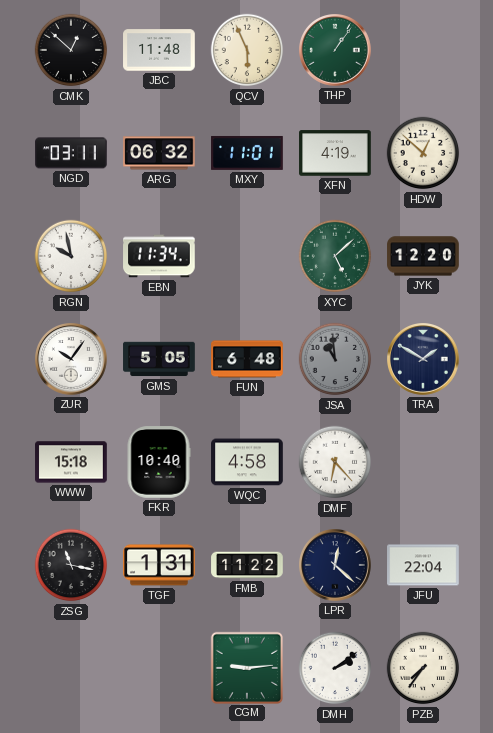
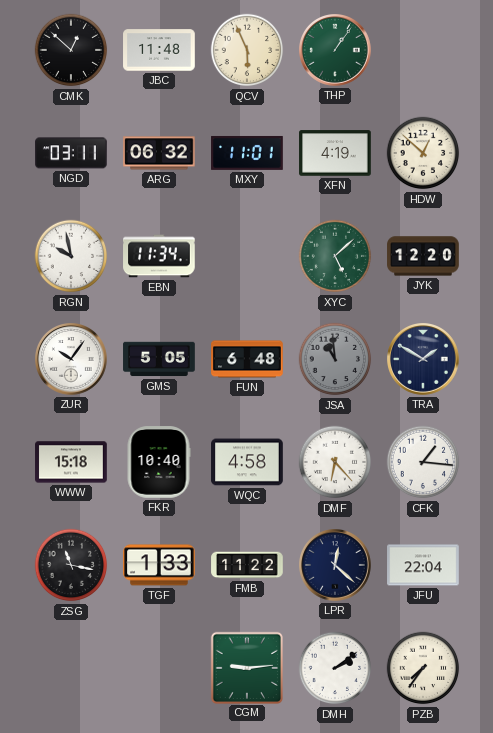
CFK: none -> 1:16
TGF: 1:31 -> 1:33
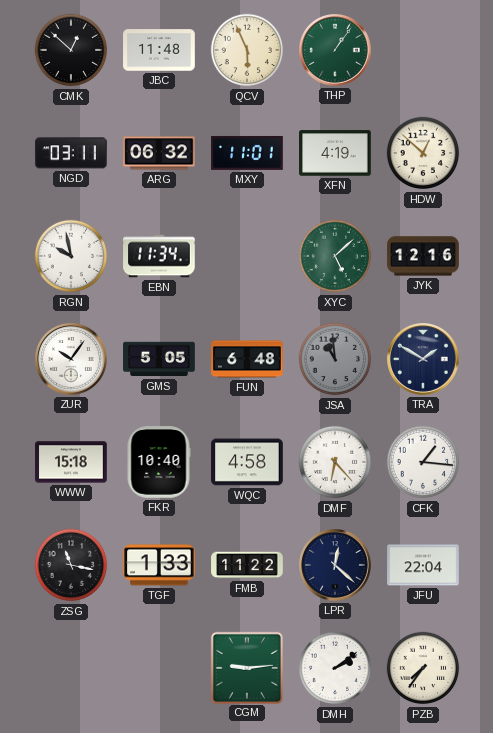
JYK: 12:20 -> 12:16
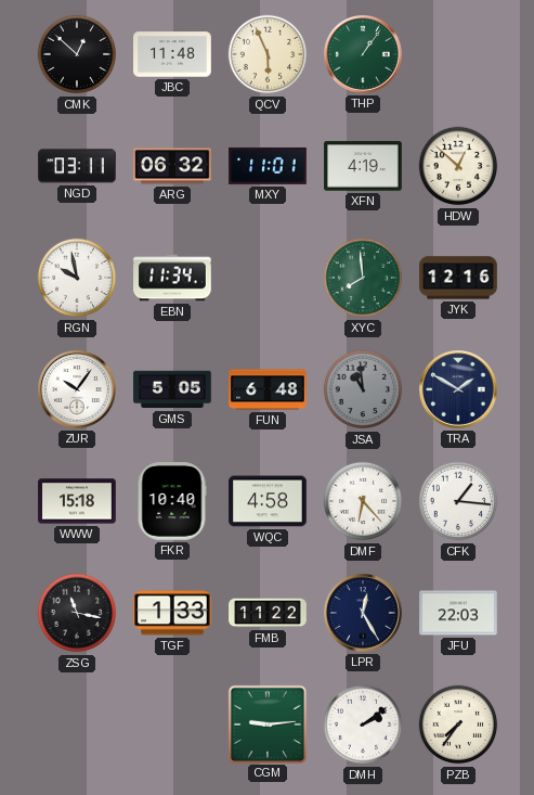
XYC: 5:08 -> 7:59
LPR: 12:22 -> 12:25
JFU: 22:04 -> 22:03
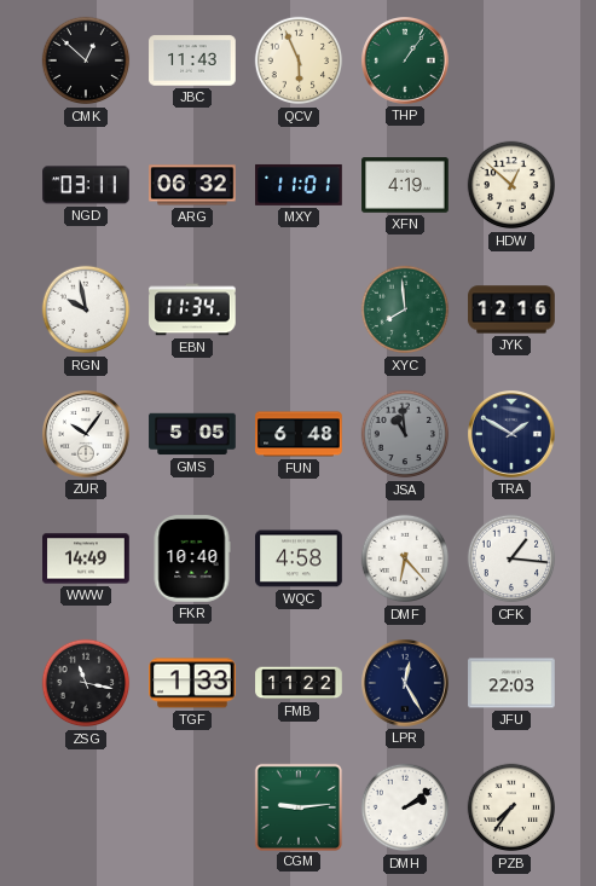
JBC: 11:48 -> 11:43
WWW: 15:18 -> 14:49
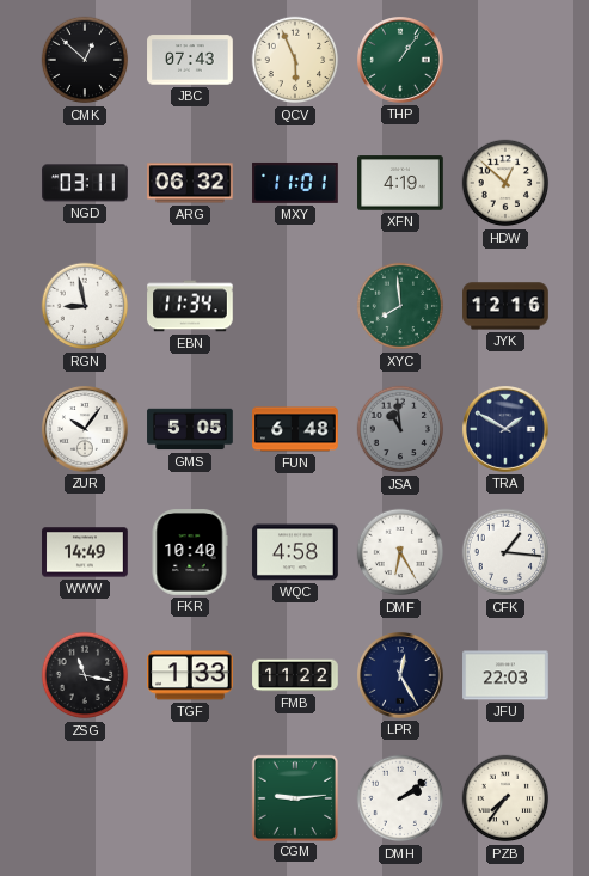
JBC: 11:43 -> 07:43
RGN: 9:58 -> 8:58
DMF: 6:23 -> 6:25
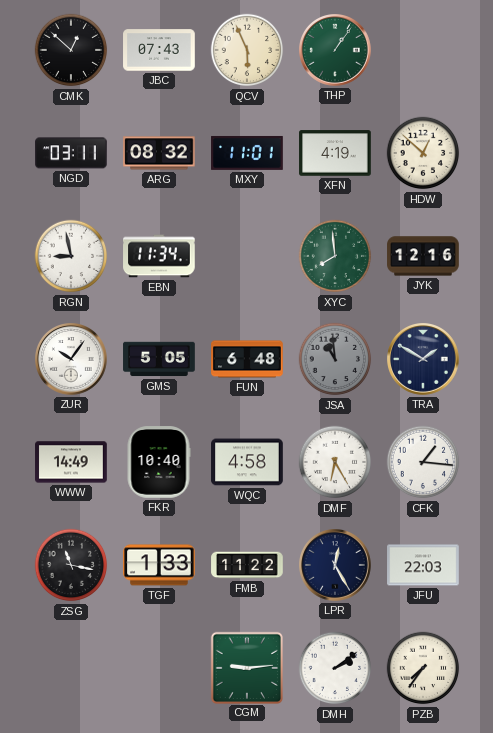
ARG: 06:32 -> 08:32
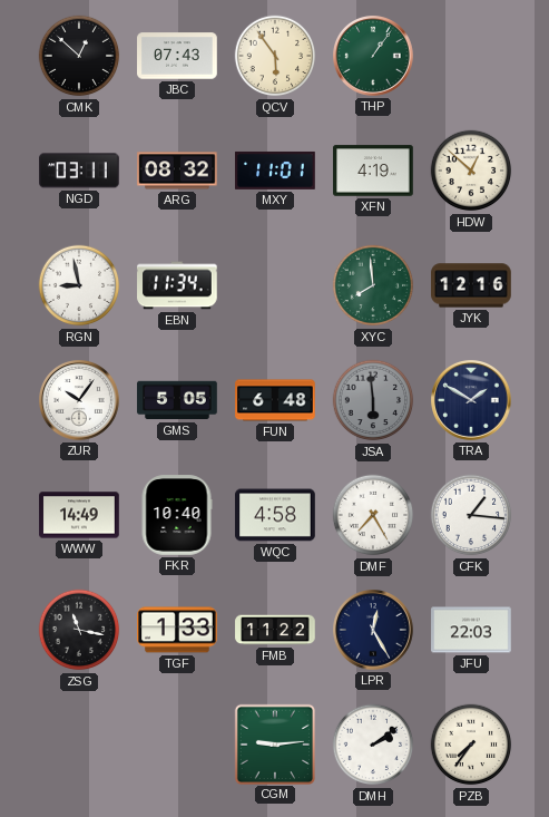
QCV: 5:56 -> 5:54
JSA: 10:59 -> 5:59
DMF: 6:25 -> 7:25
